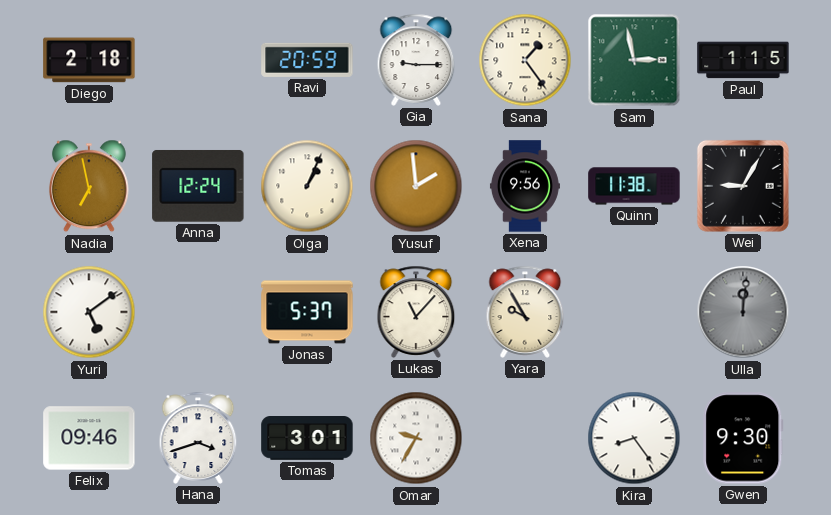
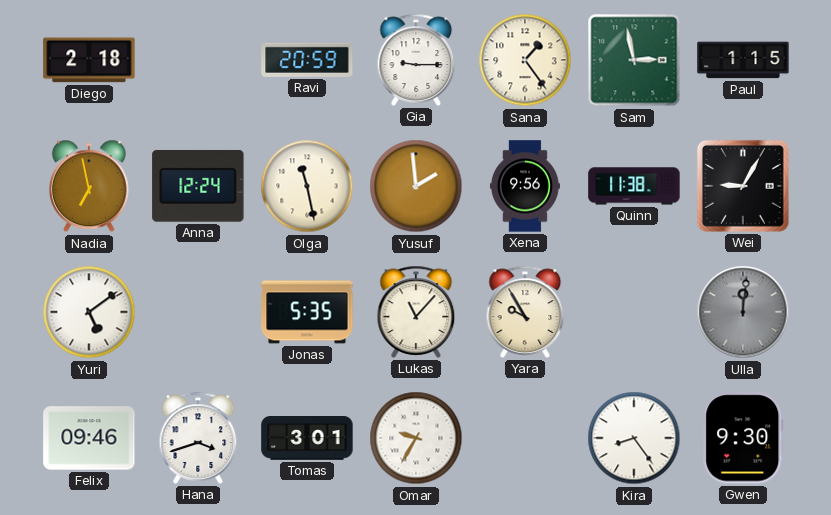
Olga: 1:04 -> 11:28
Jonas: 5:37 -> 5:35
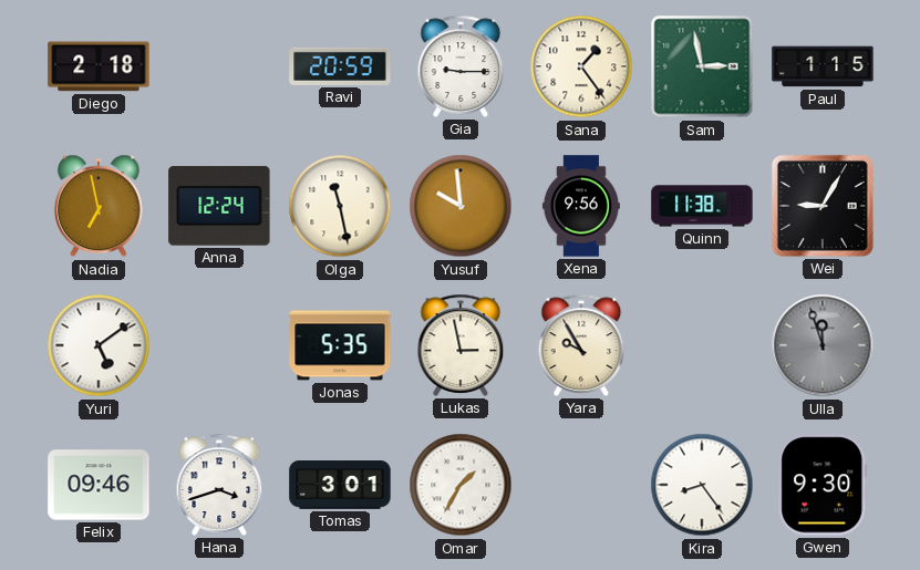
Yusuf: 1:59 -> 9:59
Lukas: 11:07 -> 2:58
Ulla: 12:01 -> 11:57
Omar: 9:35 -> 1:35
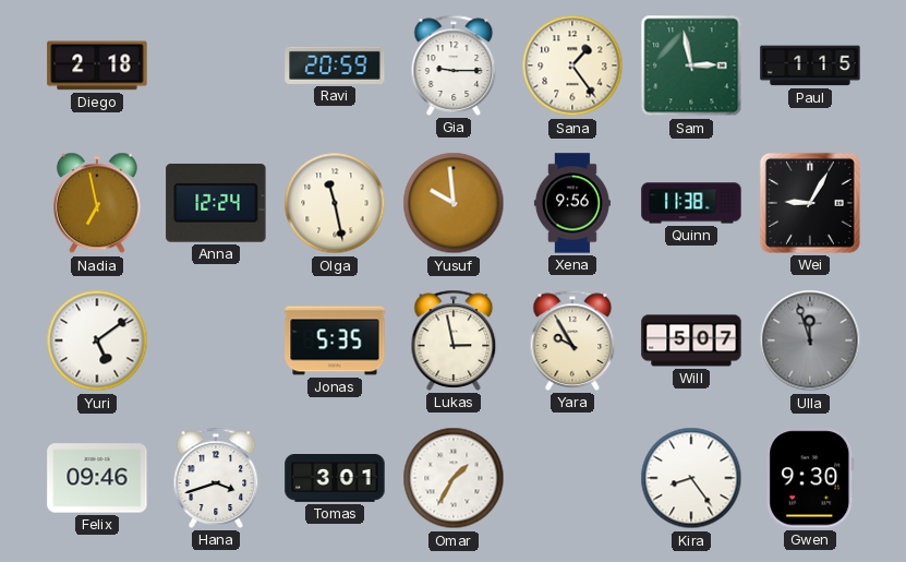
Will: none -> 5:07
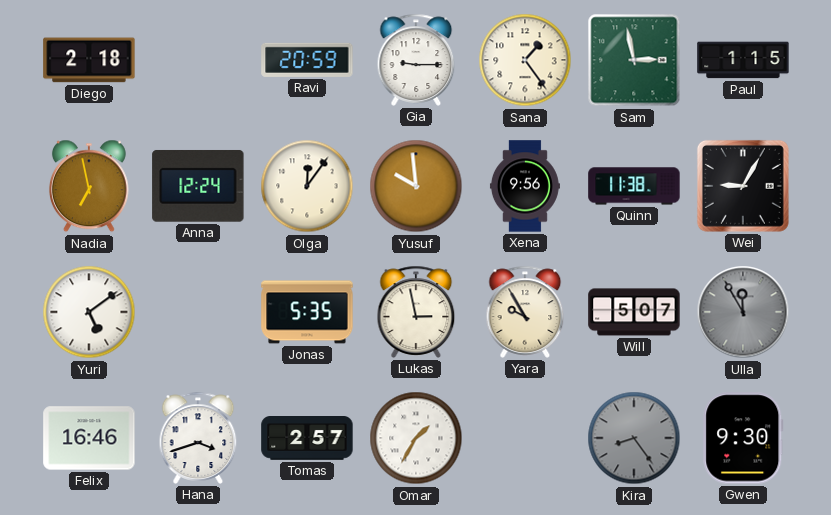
Olga: 11:28 -> 12:06
Ulla: 11:57 -> 11:55
Felix: 09:46 -> 16:46
Tomas: 3:01 -> 2:57
Kira dial: white -> grey
